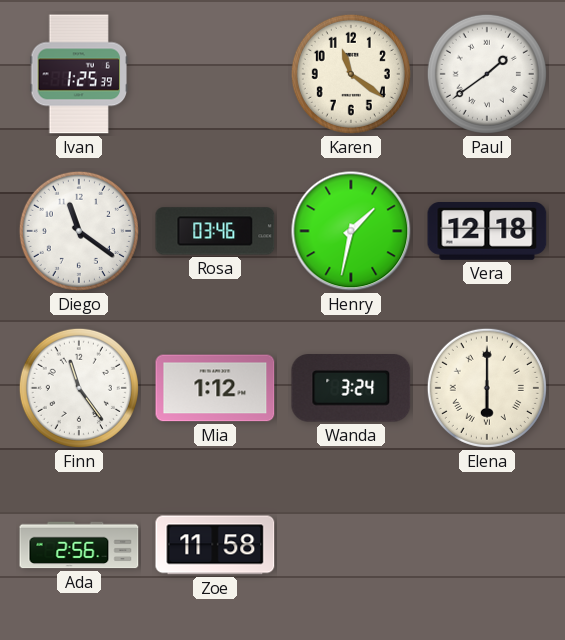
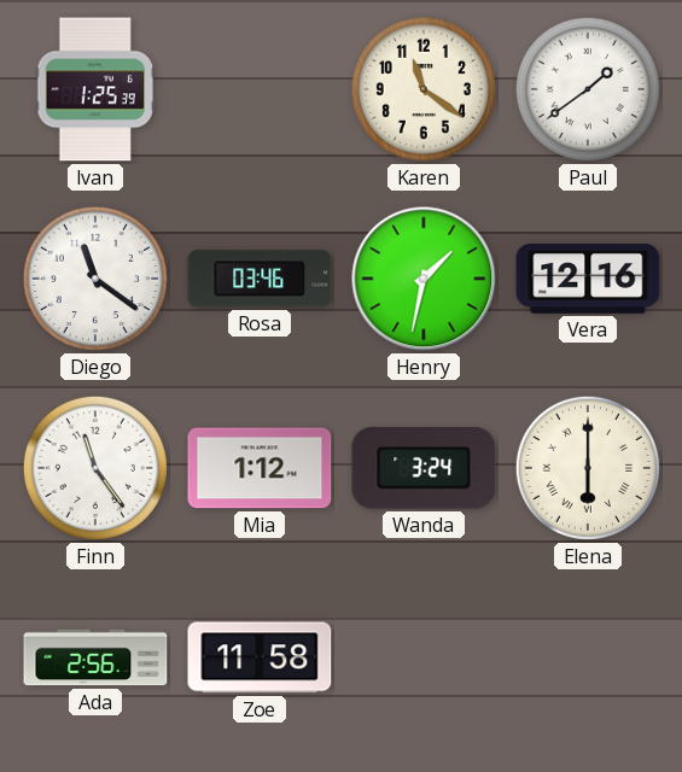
Vera: 12:18 -> 12:16
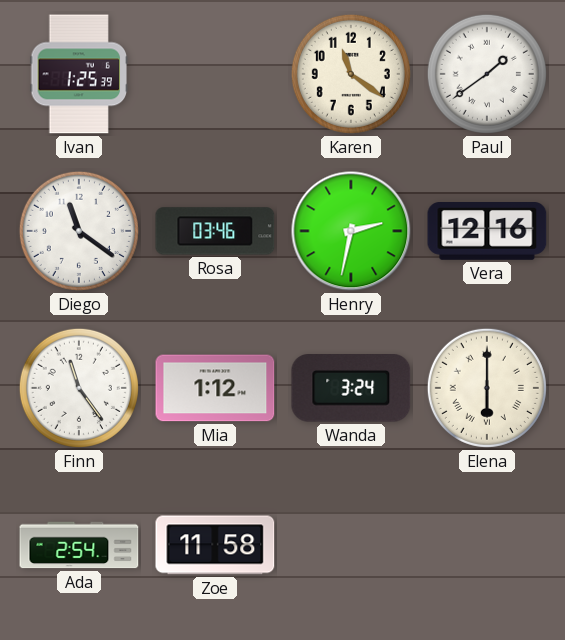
Henry: 1:32 -> 2:32
Ada: 2:56 -> 2:54
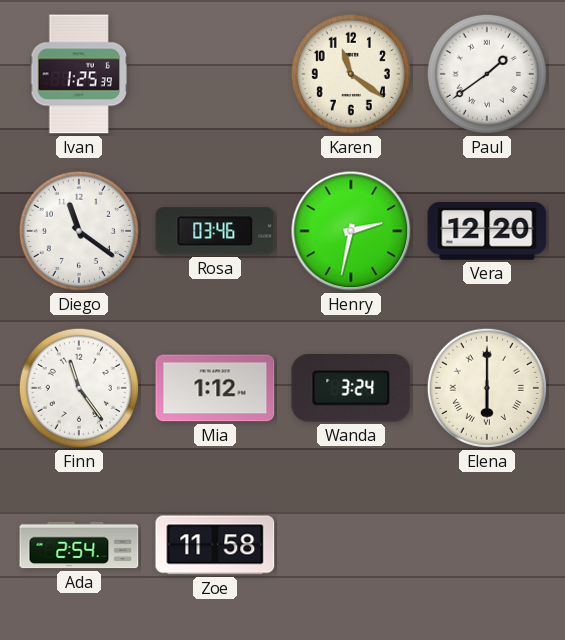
Vera: 12:16 -> 12:20
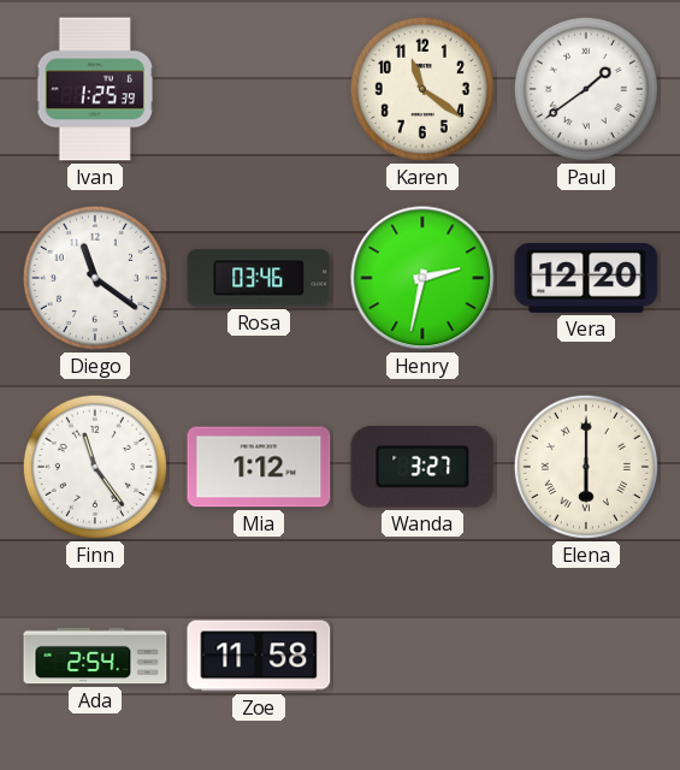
Wanda: 3:24 -> 3:27
